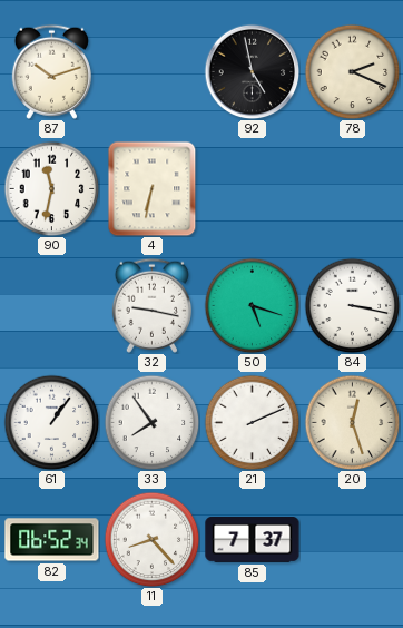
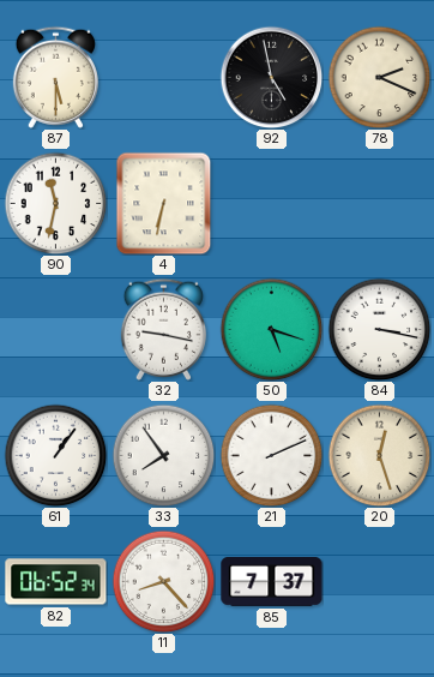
87: 10:12 -> 5:30
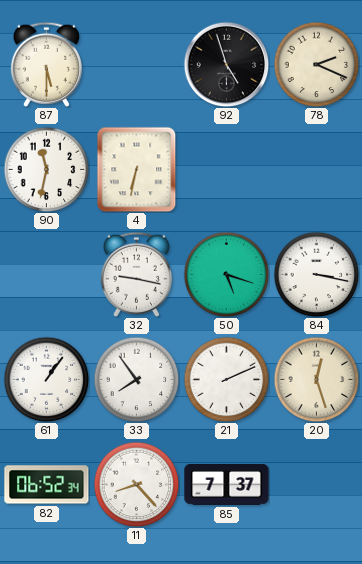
92: 4:58 -> 4:57
